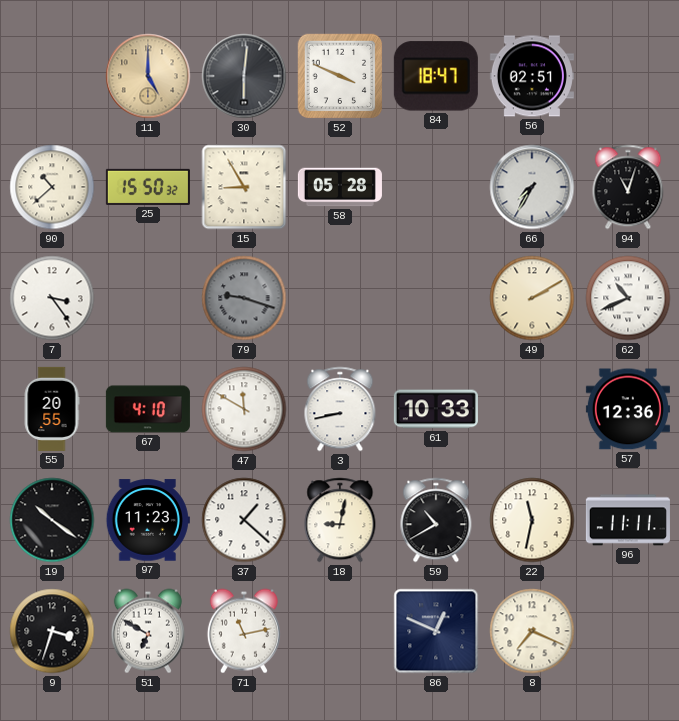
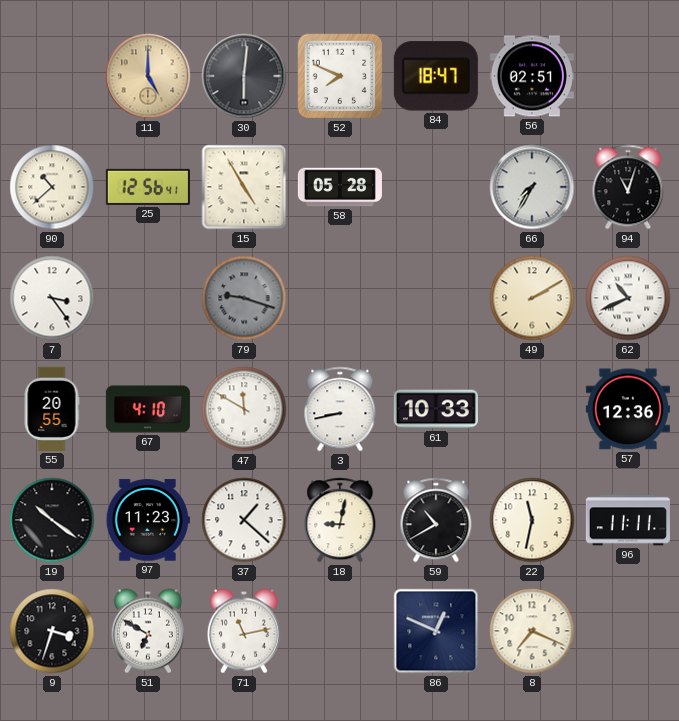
52: 3:49 -> 7:49
25: 15:50 -> 12:56
15: 8:55 -> 4:55
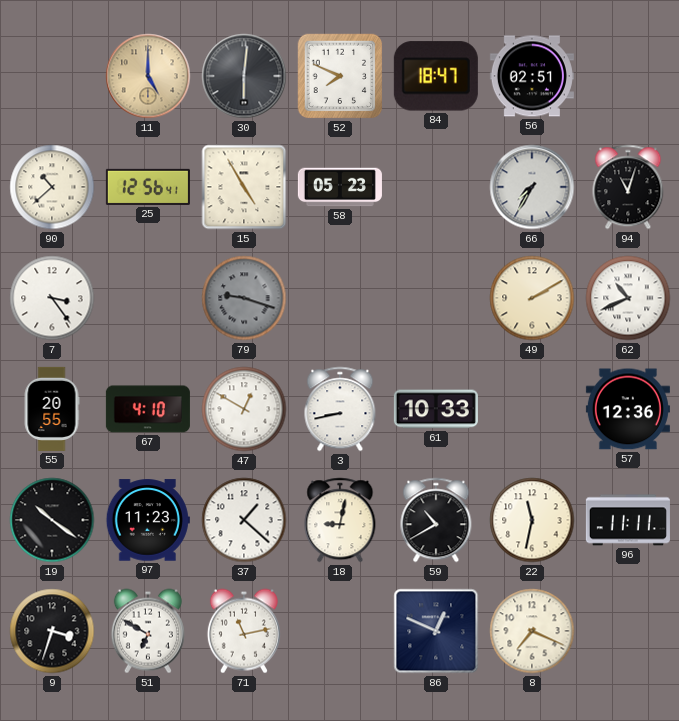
58: 05:28 -> 05:23
47: 11:50 -> 12:50
